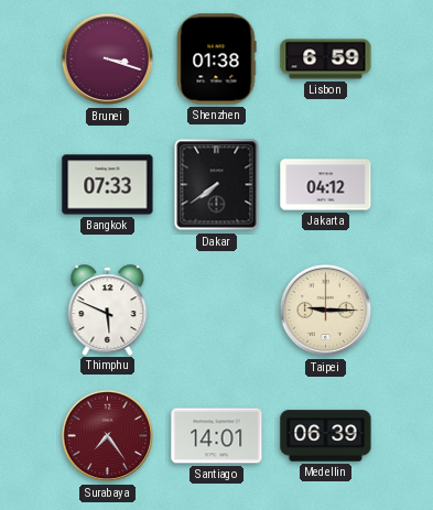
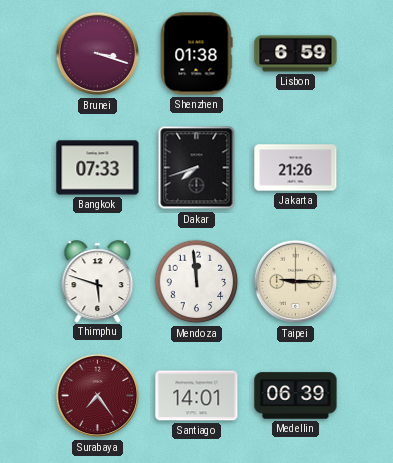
Dakar: 7:39 -> 7:42
Jakarta: 04:12 -> 21:26
Thimphu: 5:49 -> 5:48
Mendoza: none -> 11:59
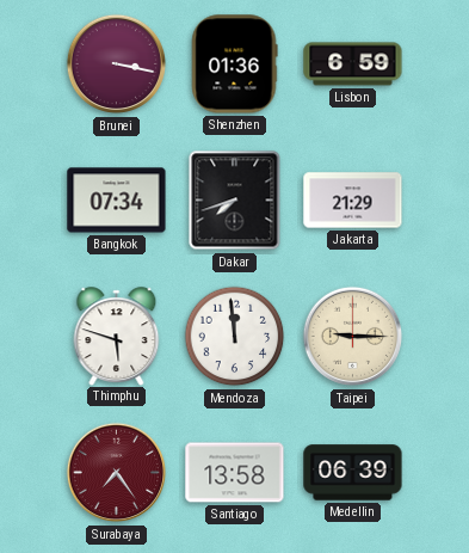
Brunei: 3:18 -> 3:17
Shenzhen: 01:38 -> 01:36
Bangkok: 07:33 -> 07:34
Jakarta: 21:26 -> 21:29
Santiago: 14:01 -> 13:58
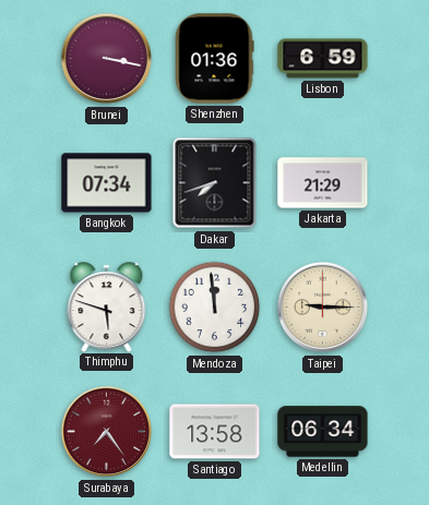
Medellin: 06:39 -> 06:34
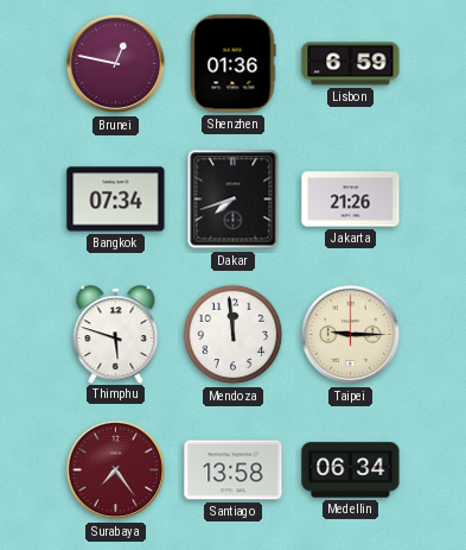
Brunei: 3:17 -> 12:47
Jakarta: 21:29 -> 21:26
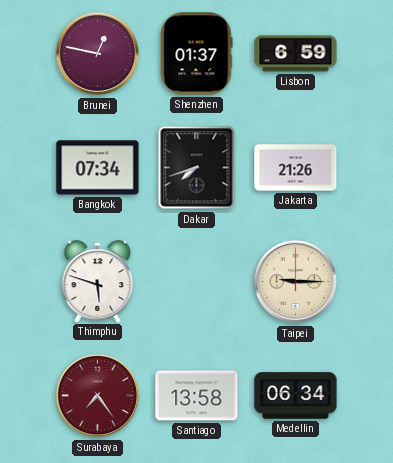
Shenzhen: 01:36 -> 01:37
Mendoza: 11:59 -> none
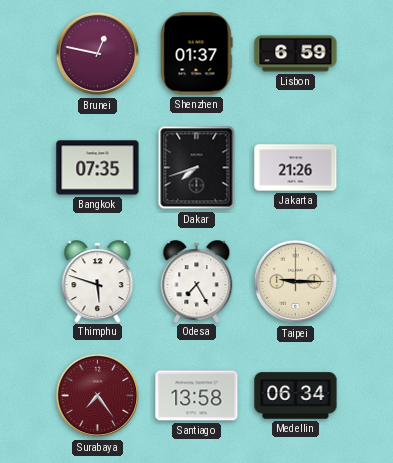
Bangkok: 07:34 -> 07:35
Odesa: none -> 7:25
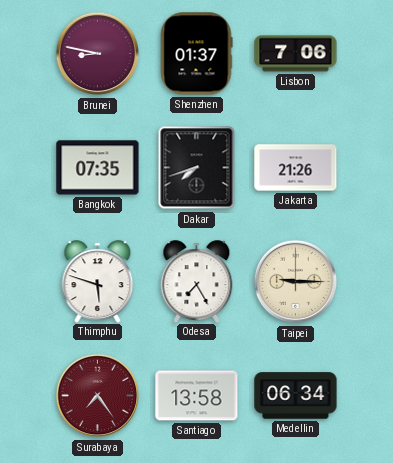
Brunei: 12:47 -> 8:47
Lisbon: 6:59 -> 7:06
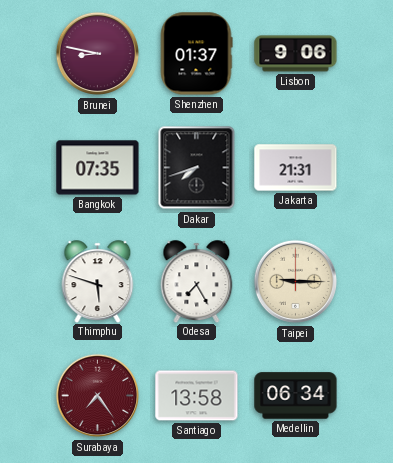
Lisbon: 7:06 -> 9:06
Jakarta: 21:26 -> 21:31
